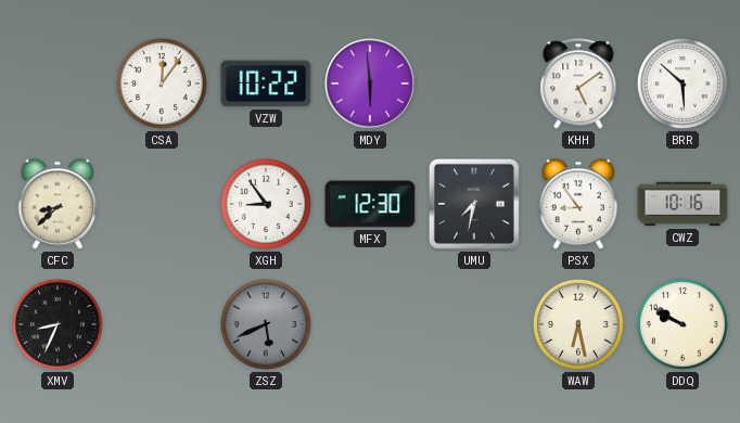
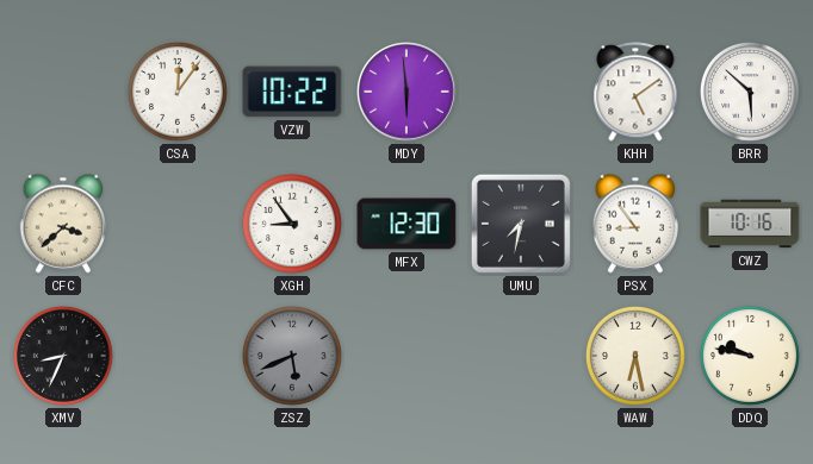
CFC: 8:38 -> 3:38
DDQ: 9:50 -> 9:47
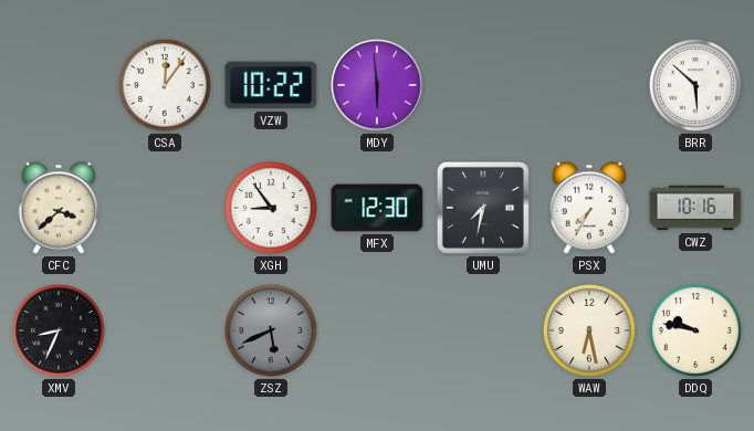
KHH: 5:09 -> none
PSX: 8:54 -> 7:35
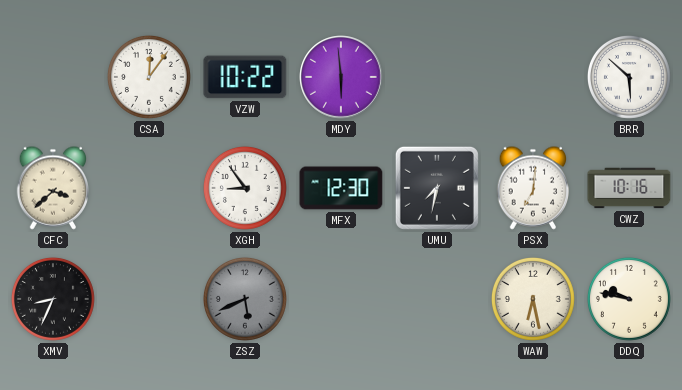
PSX: 7:35 -> 7:01
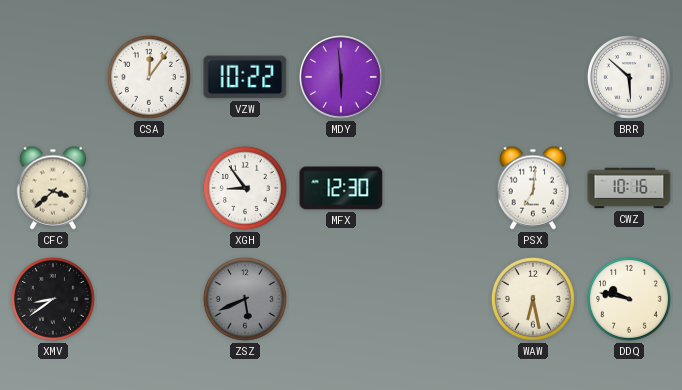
UMU: 7:32 -> none
XMV: 8:34 -> 8:39
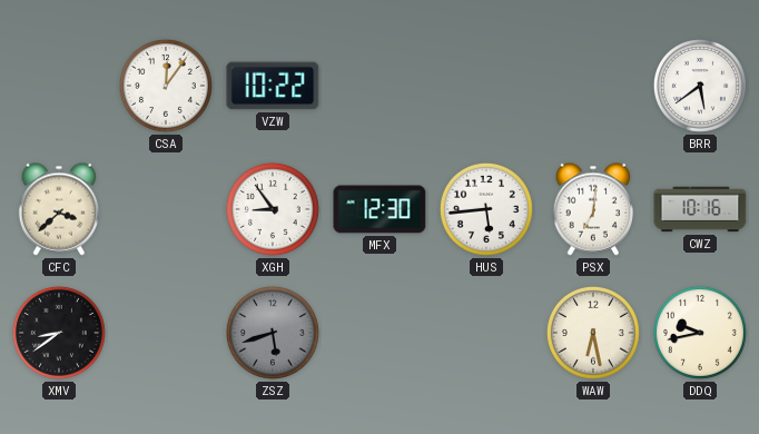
MDY: 5:59 -> none
BRR: 5:52 -> 5:39
HUS: none -> 5:44
ZSZ: 5:41 -> 5:42
DDQ: 9:47 -> 9:43
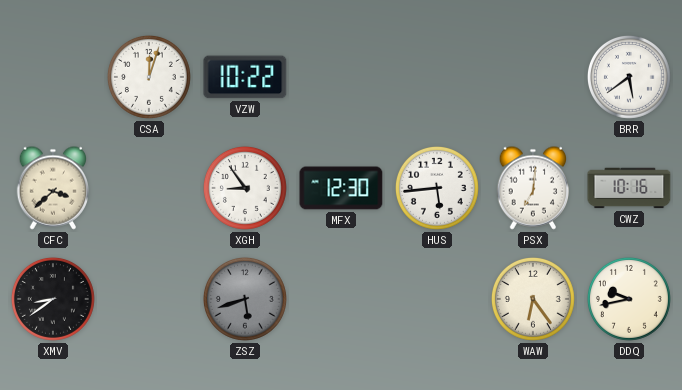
CSA: 12:06 -> 12:03
WAW: 6:28 -> 6:24
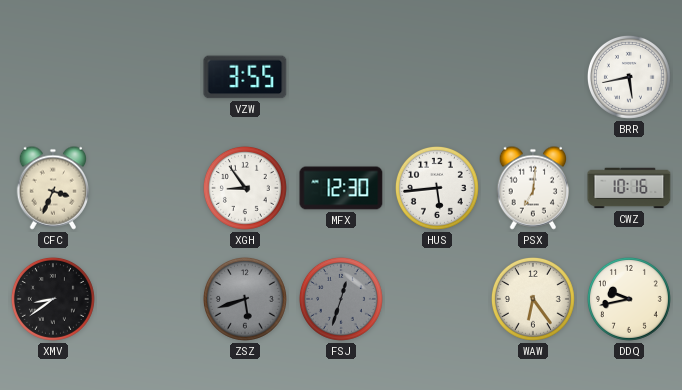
CSA: 12:03 -> none
VZW: 10:22 -> 3:55
BRR: 5:39 -> 5:43
CFC: 3:38 -> 3:34
FSJ: none -> 12:33
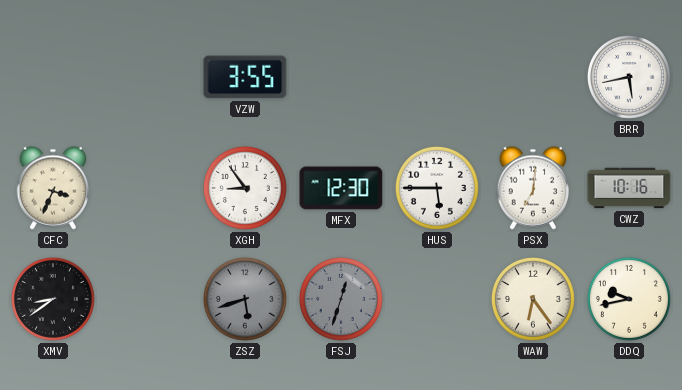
HUS: 5:44 -> 5:45
